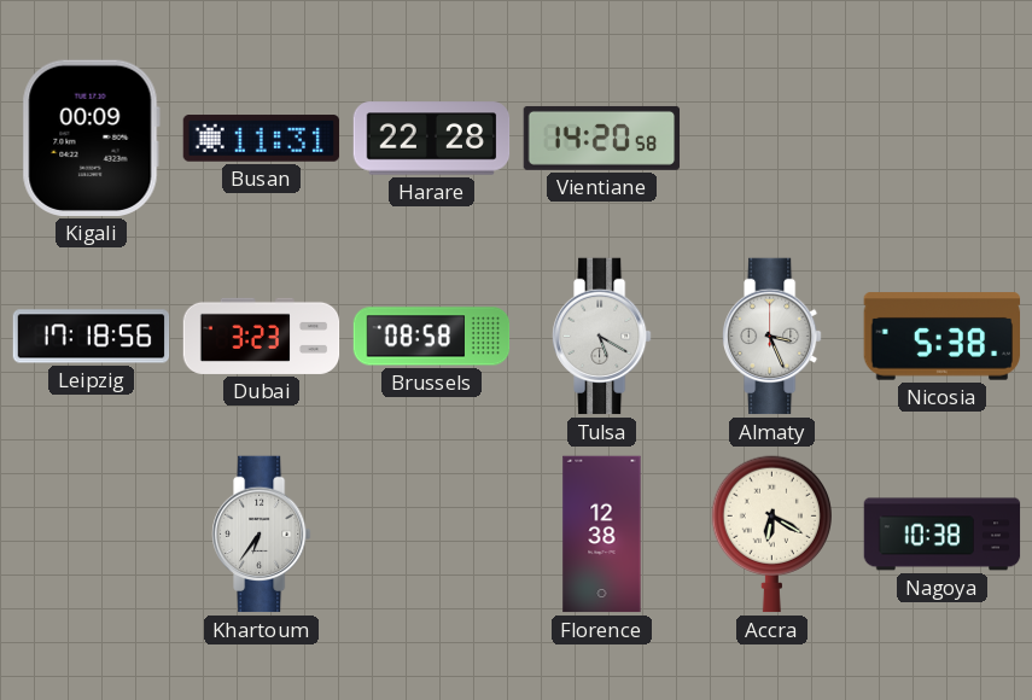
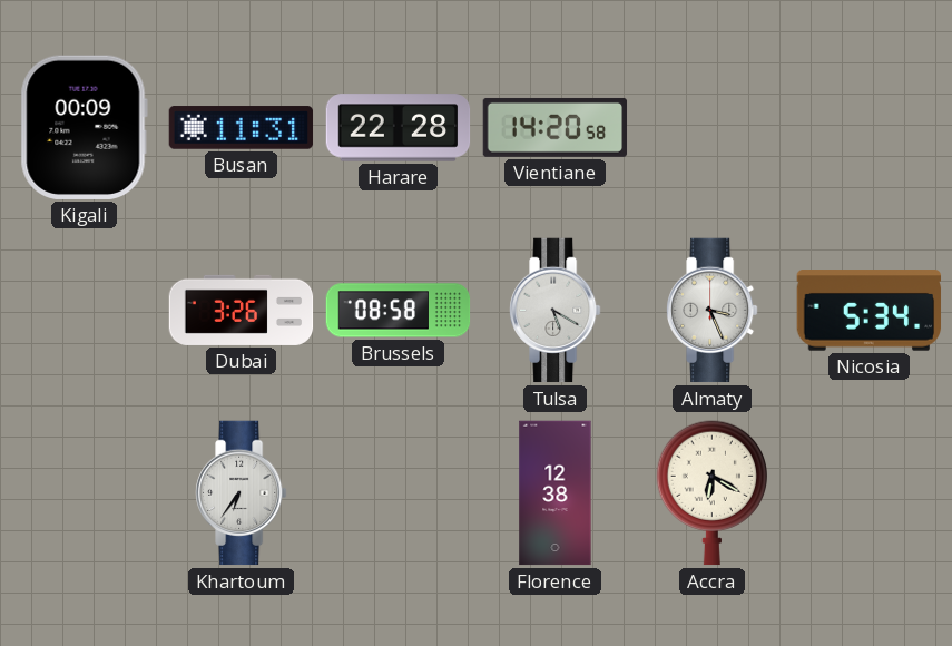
Leipzig: 17:18 -> none
Dubai: 3:23 -> 3:26
Nicosia: 5:38 -> 5:34
Nagoya: 10:38 -> none
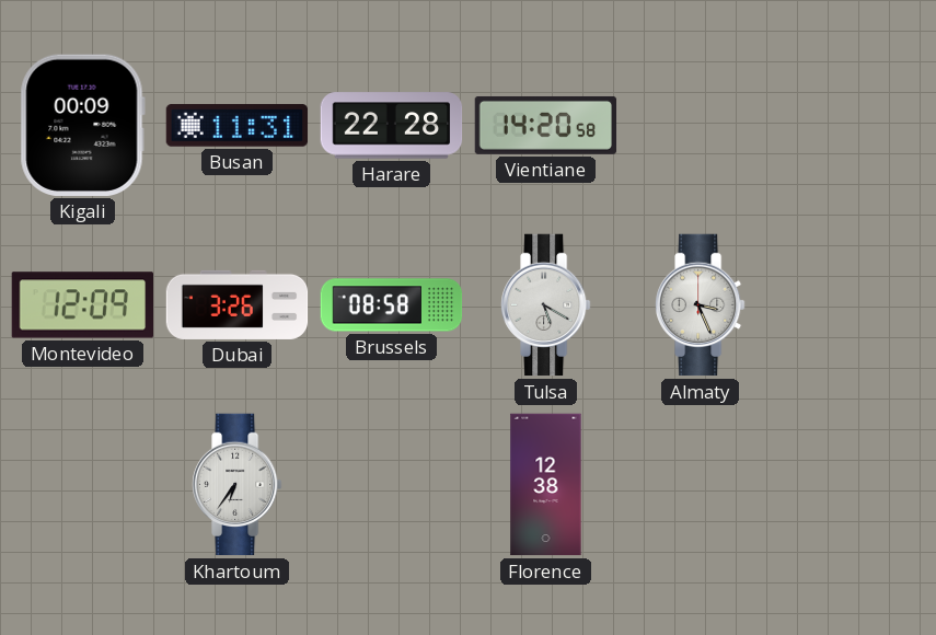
Montevideo: none -> 12:09
Nicosia: 5:34 -> none
Accra: 6:20 -> none
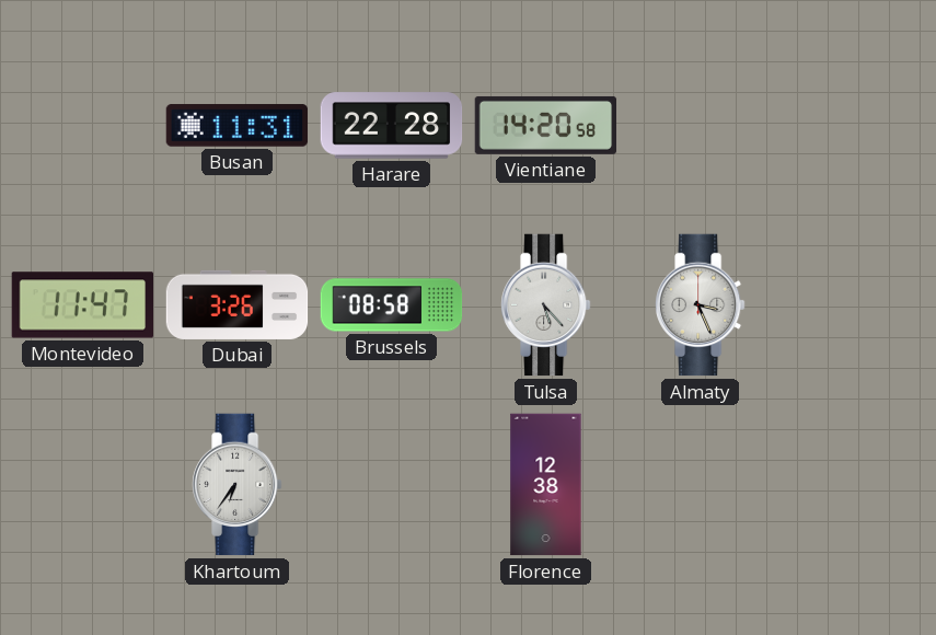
Kigali: 00:09 -> none
Montevideo: 12:09 -> 11:47
Tulsa: 5:20 -> 5:23
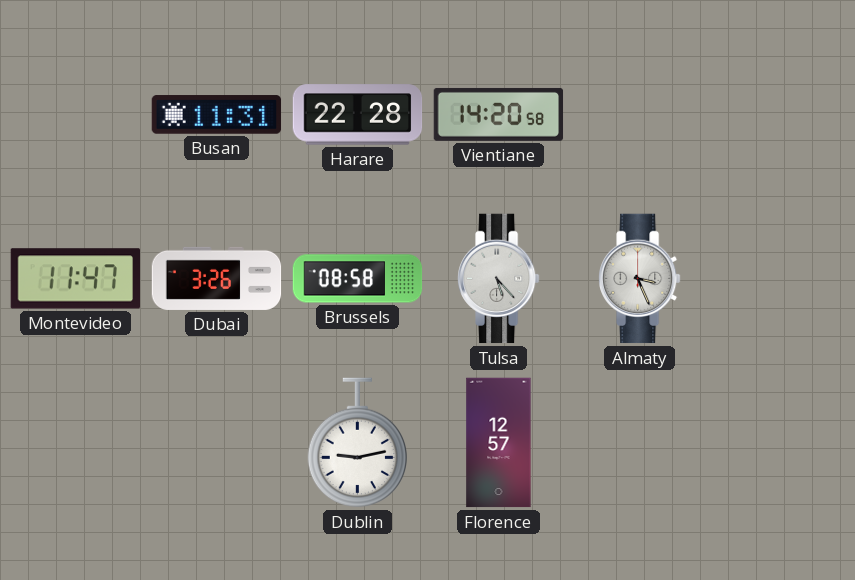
Khartoum: 6:36 -> none
Dublin: none -> 9:13
Florence: 12:38 -> 12:57
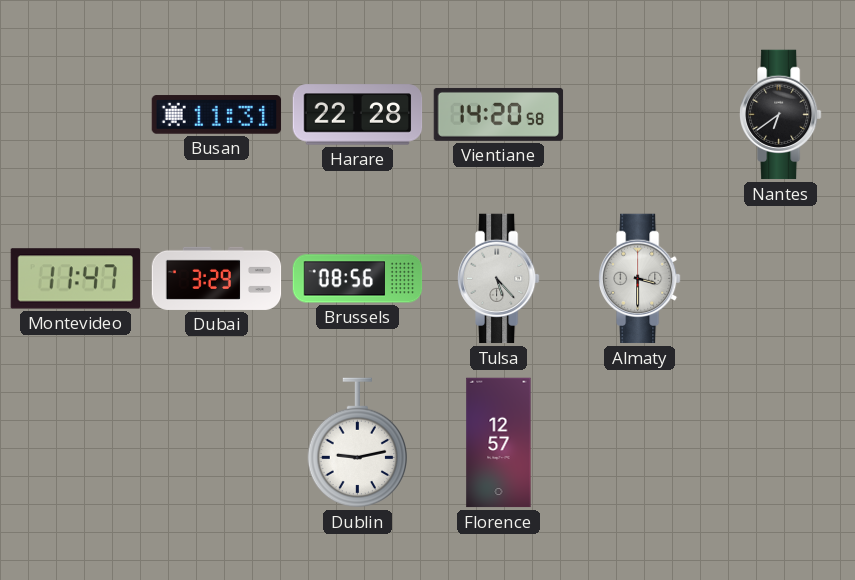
Nantes: none -> 6:39
Dubai: 3:26 -> 3:29
Brussels: 08:58 -> 08:56
Almaty: 3:26 -> 3:30
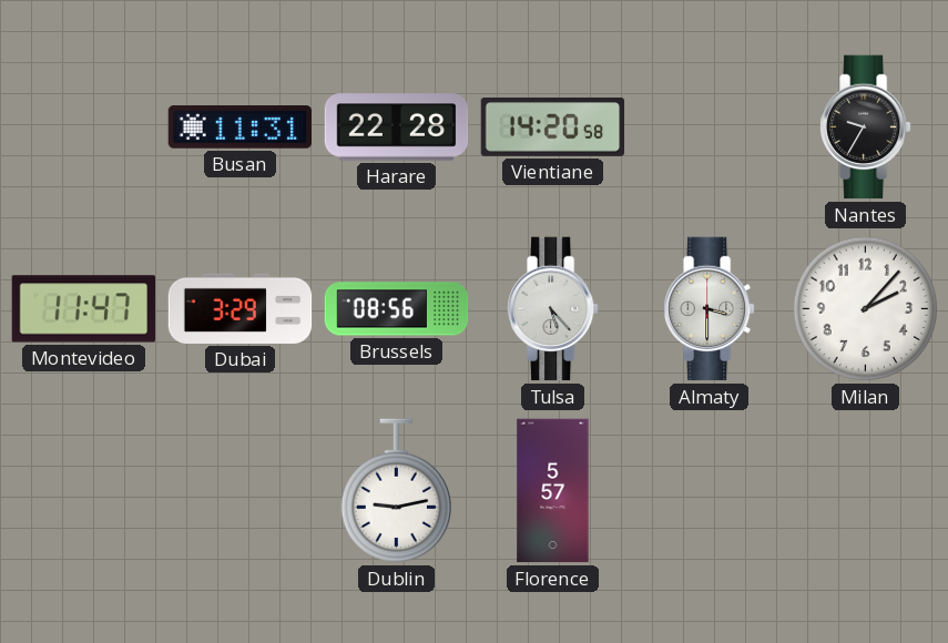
Nantes: 6:39 -> 9:35
Milan: none -> 2:07
Florence: 12:57 -> 5:57
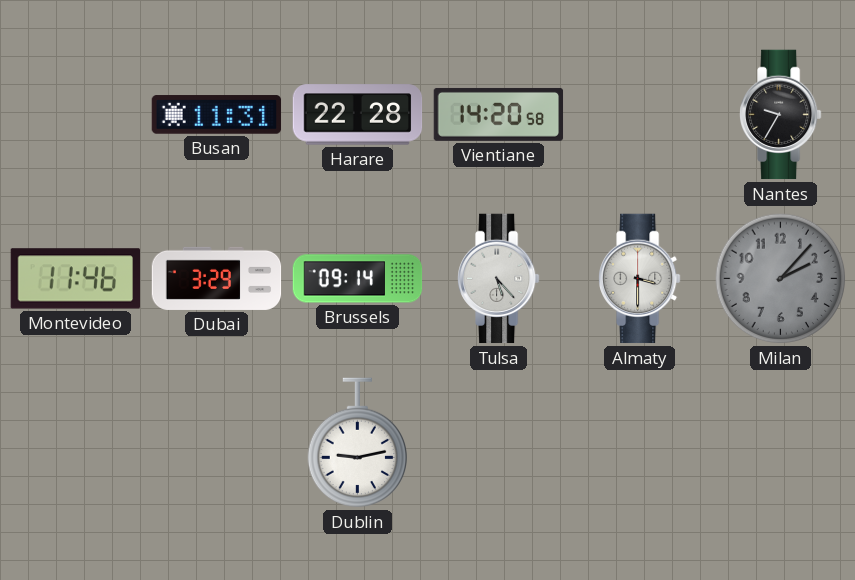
Montevideo: 11:47 -> 11:46
Brussels: 08:56 -> 09:14
Milan dial: white -> grey
Florence: 5:57 -> none
